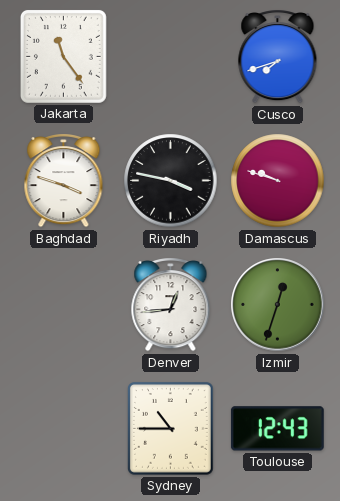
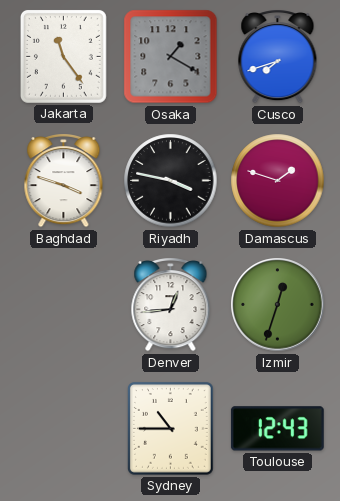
Osaka: none -> 1:20
Damascus: 9:48 -> 1:48
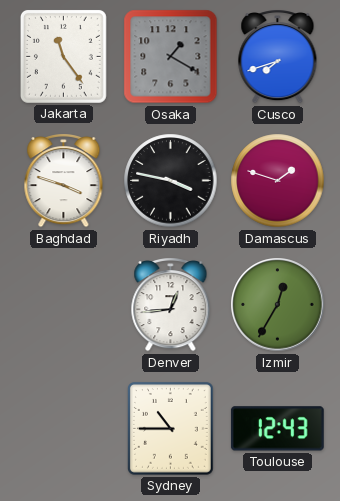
Izmir: 12:33 -> 12:35
